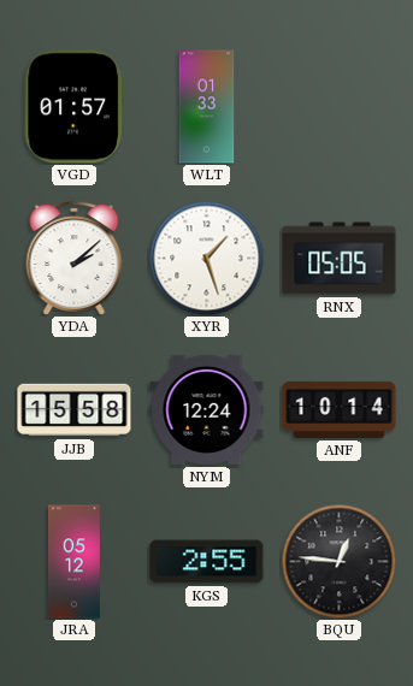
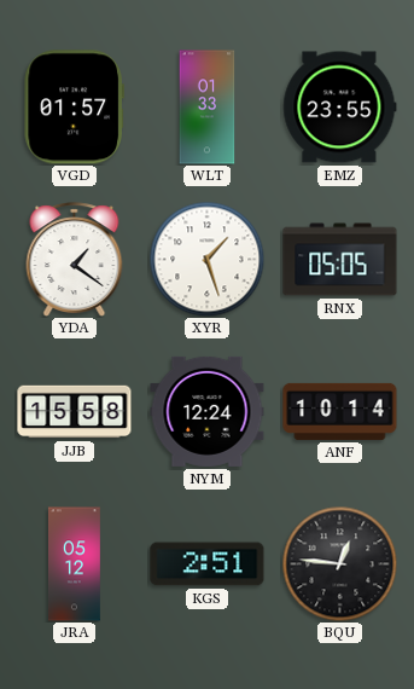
EMZ: none -> 23:55
YDA: 2:08 -> 1:21
KGS: 2:55 -> 2:51
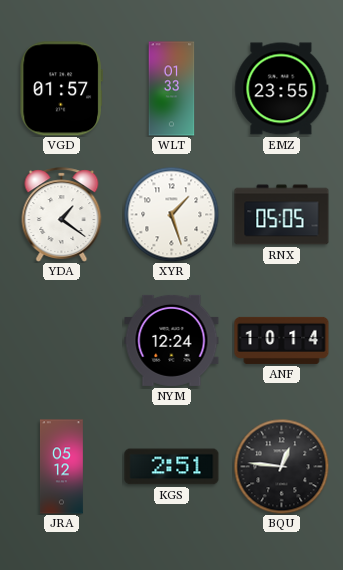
JJB: 15:58 -> none
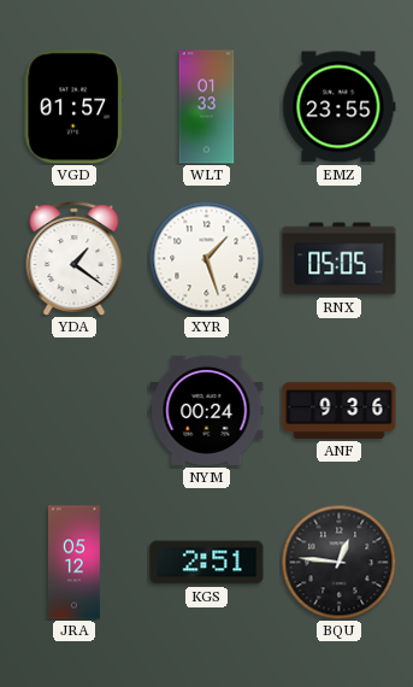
NYM: 12:24 -> 00:24
ANF: 10:14 -> 9:36
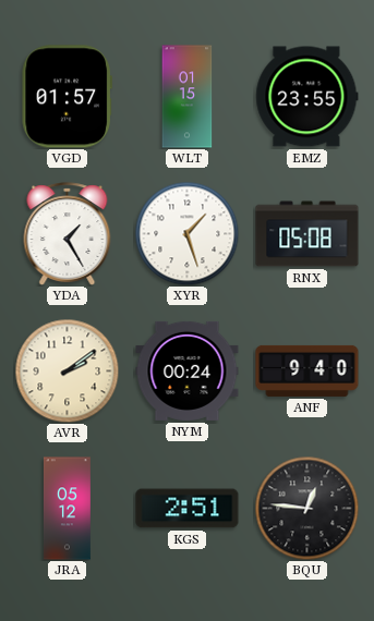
WLT: 01:33 -> 01:15
YDA: 1:21 -> 1:25
RNX: 05:05 -> 05:08
AVR: none -> 2:09
ANF: 9:36 -> 9:40
